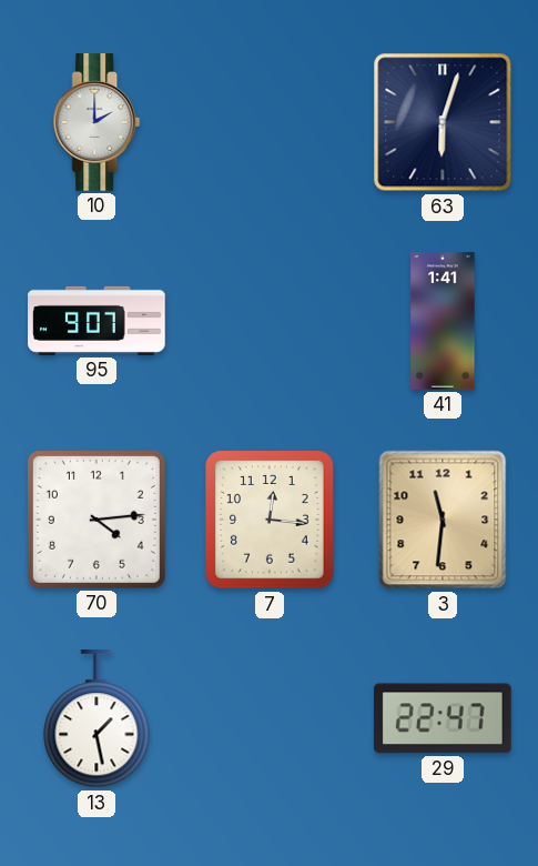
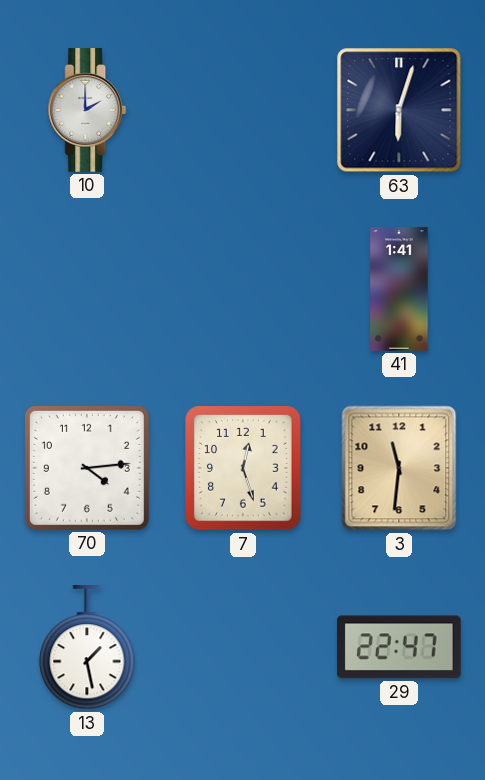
95: 9:07 -> none
7: 12:16 -> 12:27
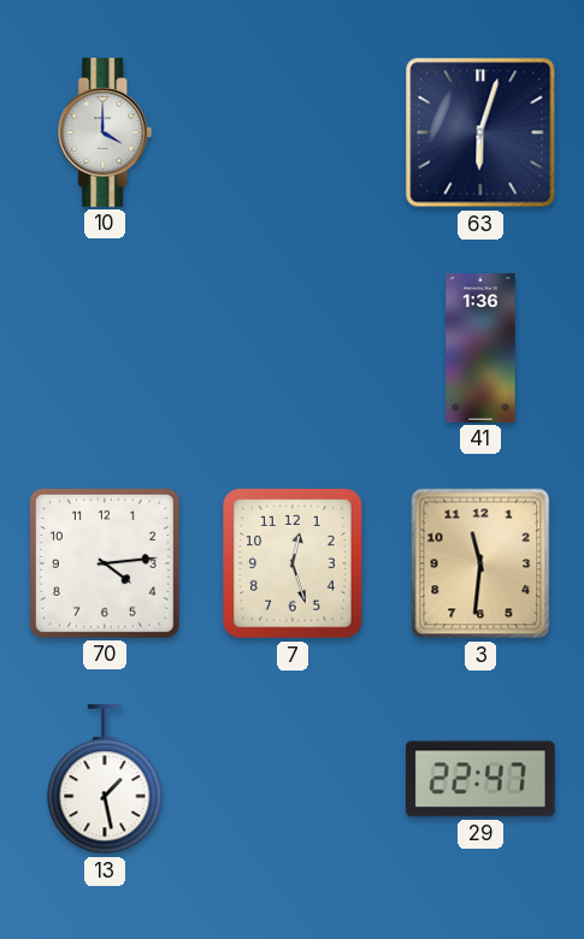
10: 2:00 -> 4:00
41: 1:41 -> 1:36
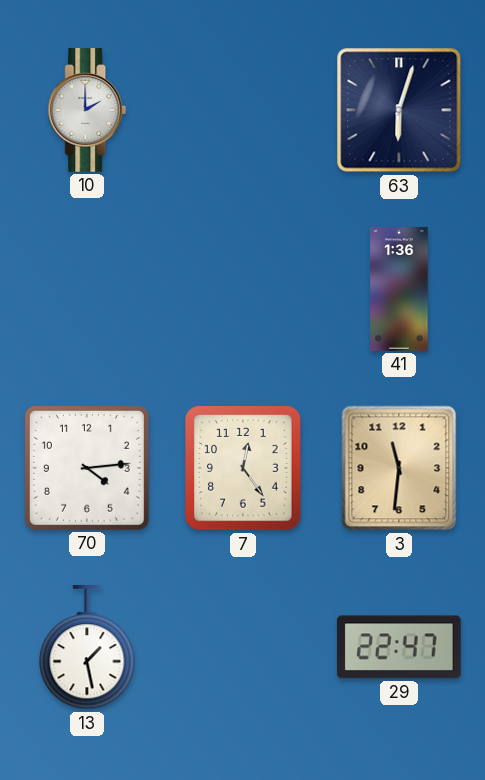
10: 4:00 -> 2:00
7: 12:27 -> 12:24
